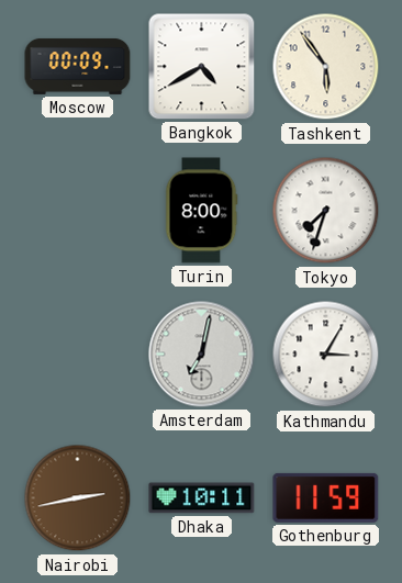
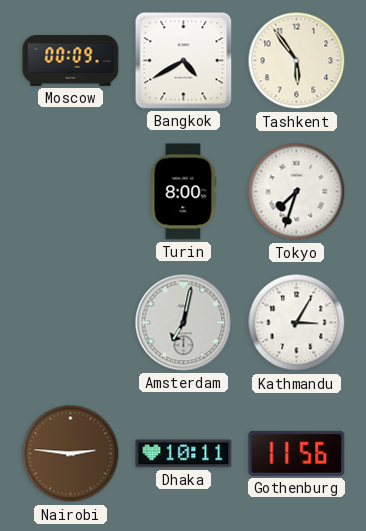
Nairobi: 2:43 -> 2:46
Gothenburg: 11:59 -> 11:56
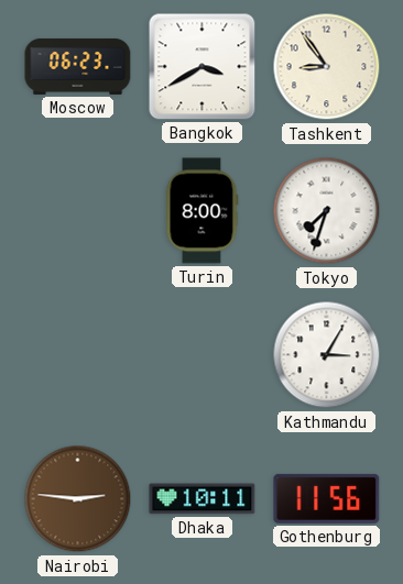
Moscow: 00:09 -> 06:23
Bangkok: 4:40 -> 3:40
Tashkent: 5:54 -> 8:54
Amsterdam: 7:02 -> none
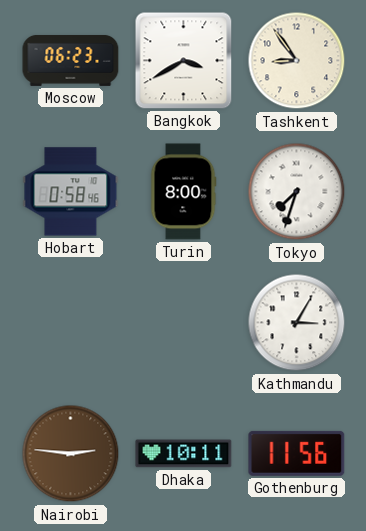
Hobart: none -> 0:58
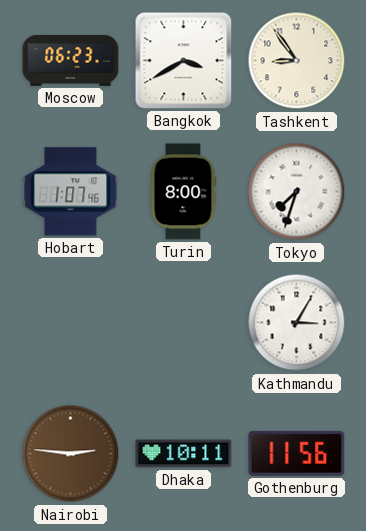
Hobart: 0:58 -> 1:07
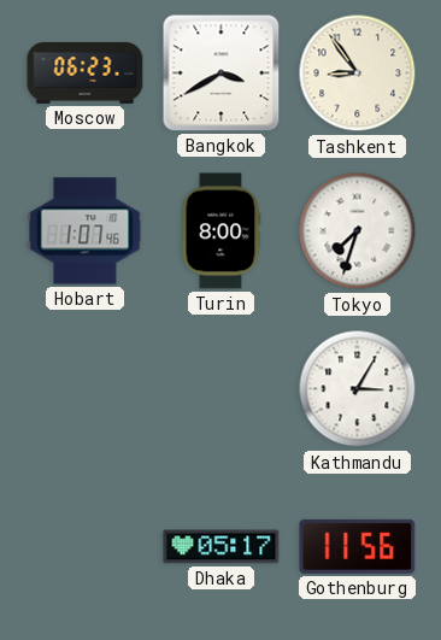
Nairobi: 2:46 -> none
Dhaka: 10:11 -> 05:17
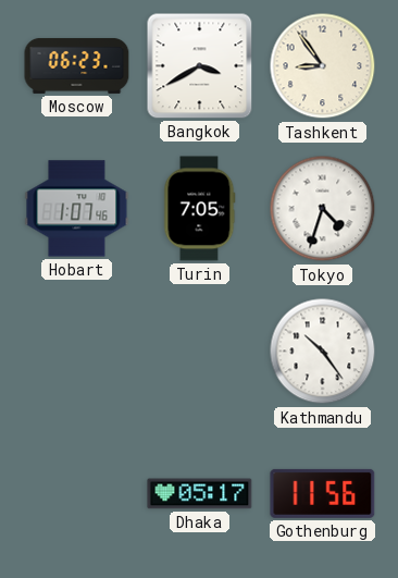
Turin: 8:00 -> 7:05
Tokyo: 7:33 -> 4:33
Kathmandu: 3:05 -> 10:24
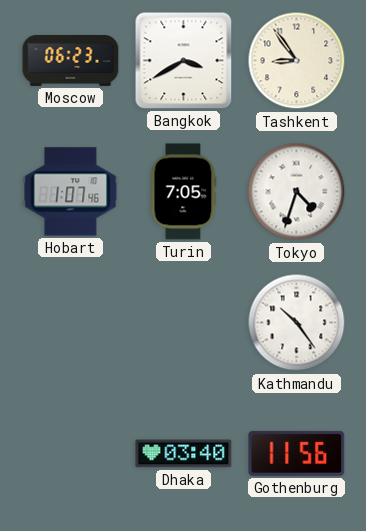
Dhaka: 05:17 -> 03:40
